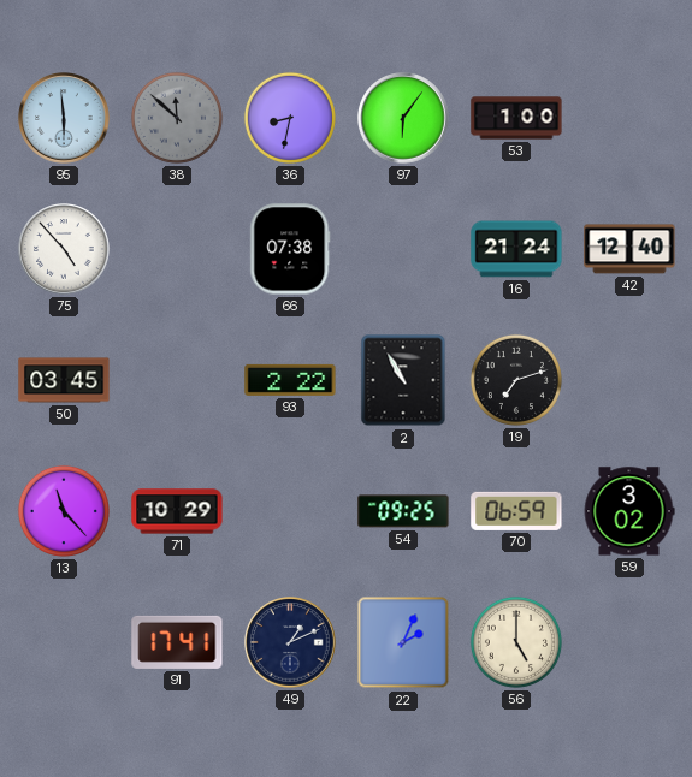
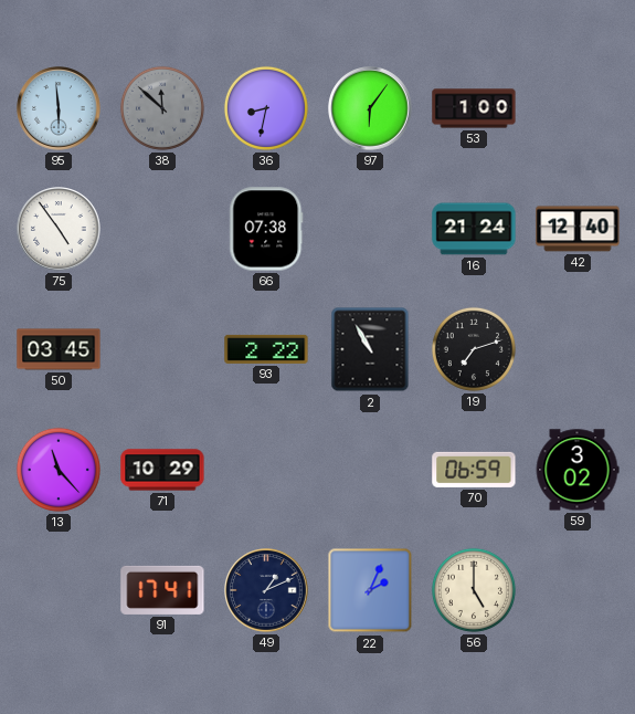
75: 4:53 -> 4:54
54: 09:25 -> none
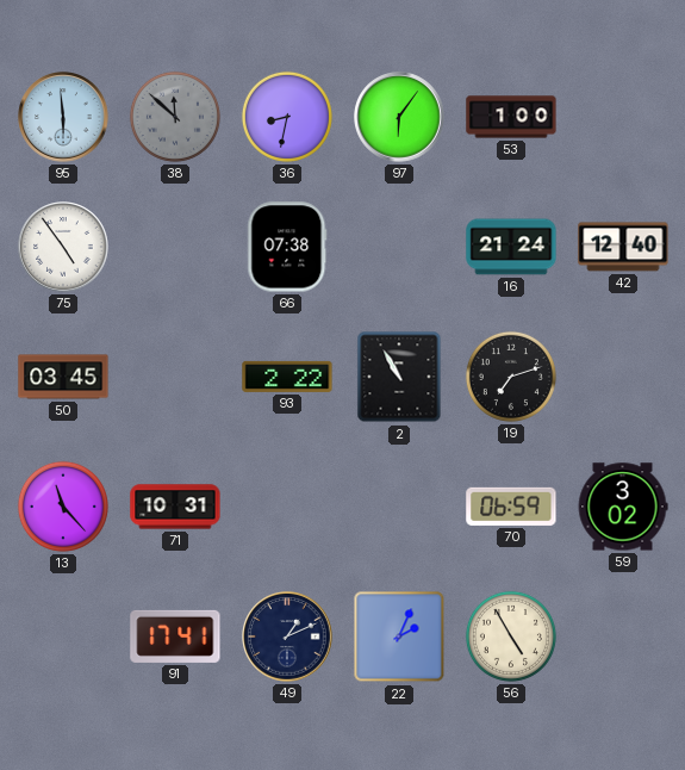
71: 10:29 -> 10:31
56: 5:00 -> 4:55
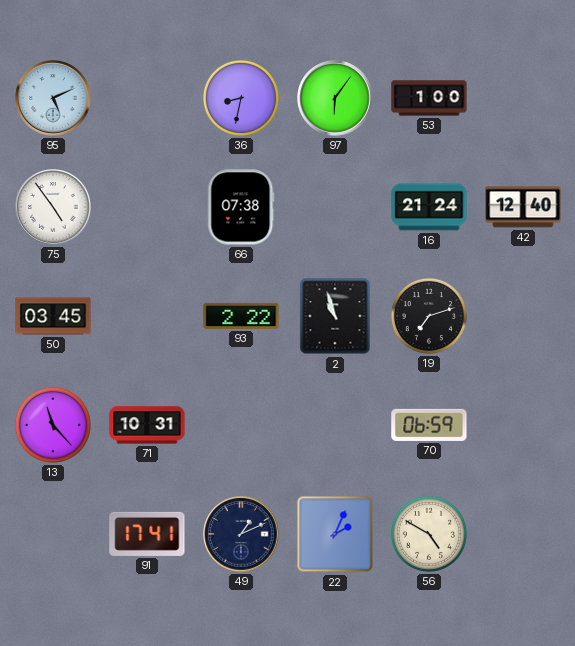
95: 5:59 -> 5:11
38: 11:52 -> none
2: 10:55 -> 10:57
59: 3:02 -> none
56: 4:55 -> 4:50
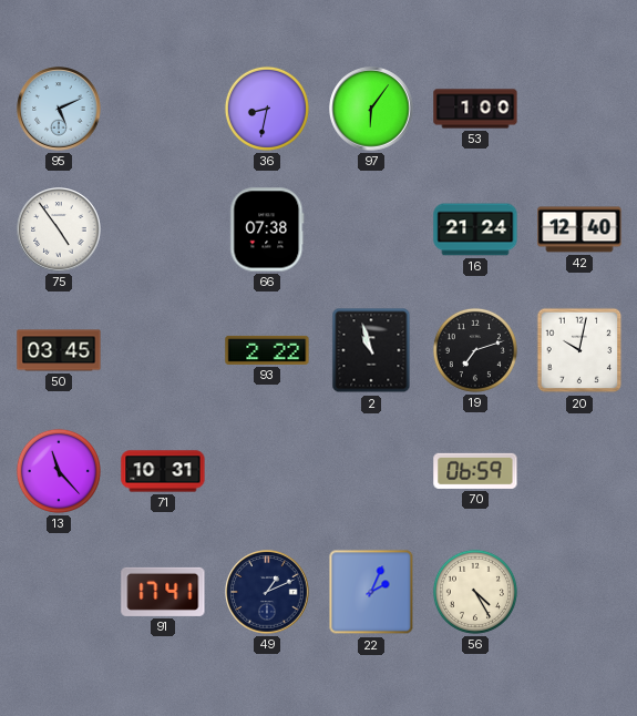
20: none -> 10:02
56: 4:50 -> 4:25
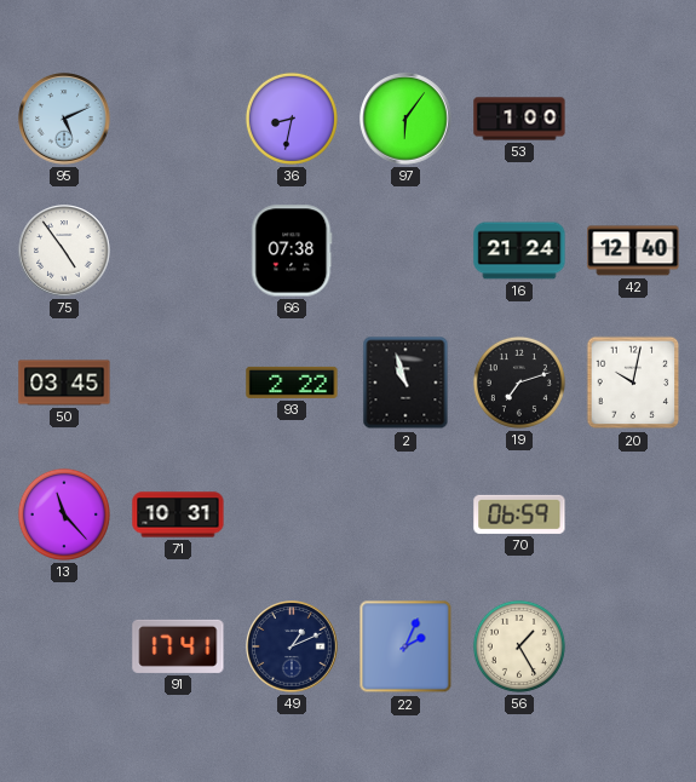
56: 4:25 -> 1:25
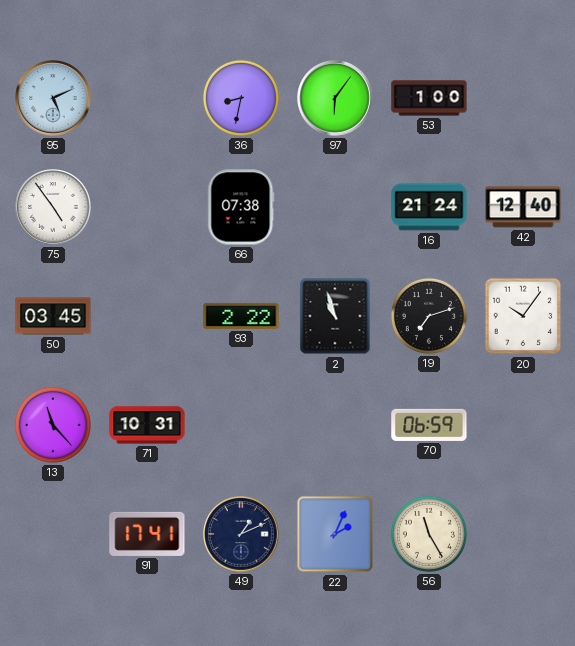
20: 10:02 -> 10:06
56: 1:25 -> 11:25
